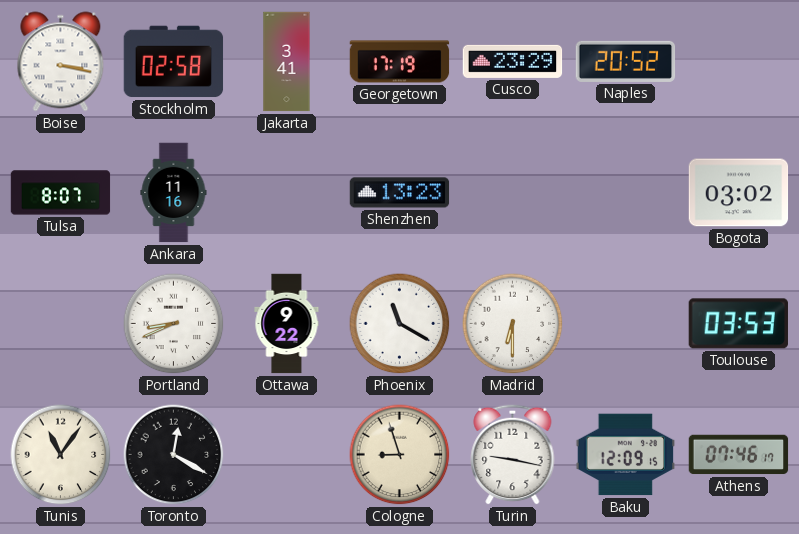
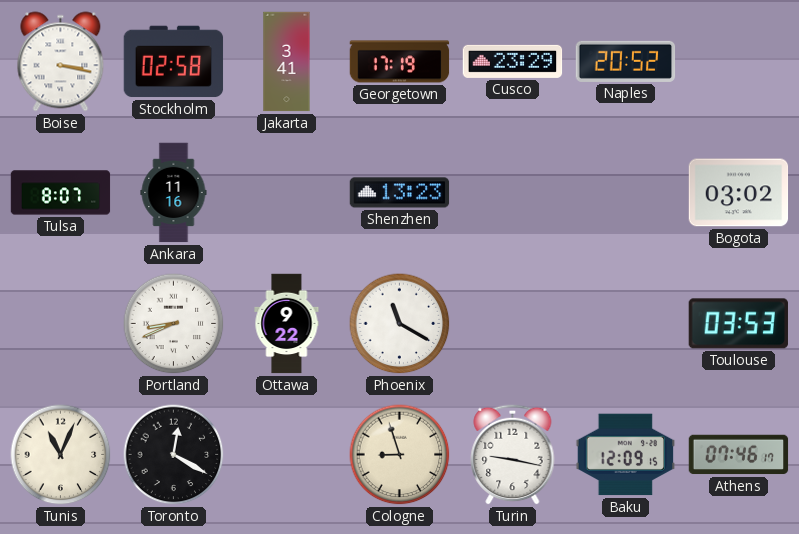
Madrid: 6:30 -> none
Tunis: 11:06 -> 11:04
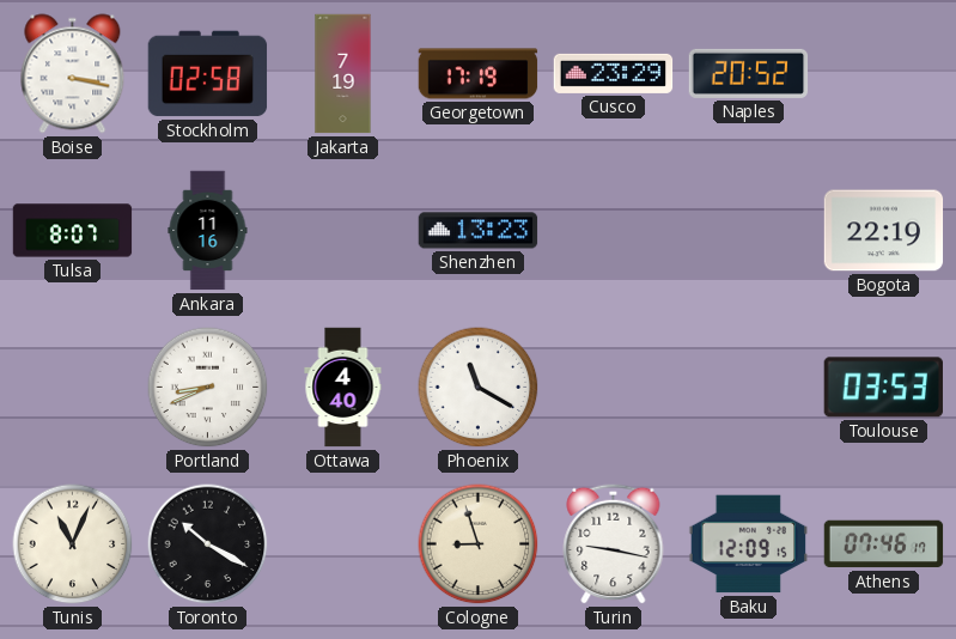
Jakarta: 3:41 -> 7:19
Bogota: 03:02 -> 22:19
Ottawa: 9:22 -> 4:40
Toronto: 12:20 -> 10:20
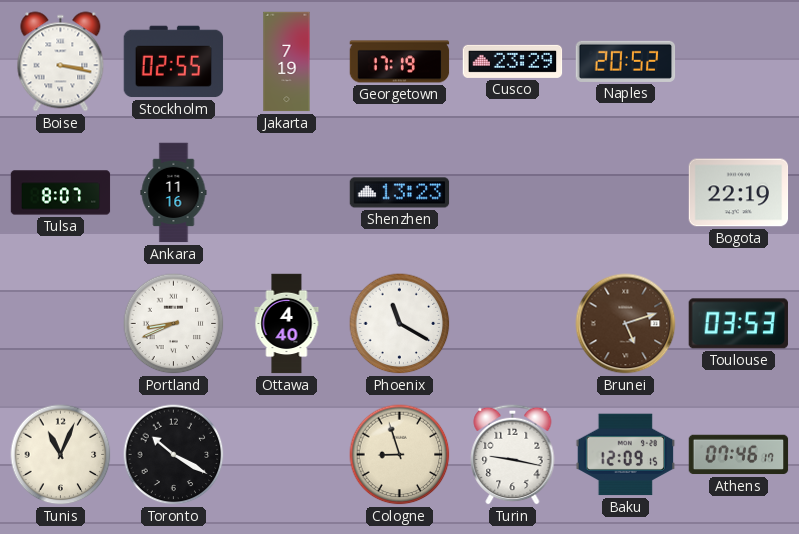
Stockholm: 02:58 -> 02:55
Brunei: none -> 5:12
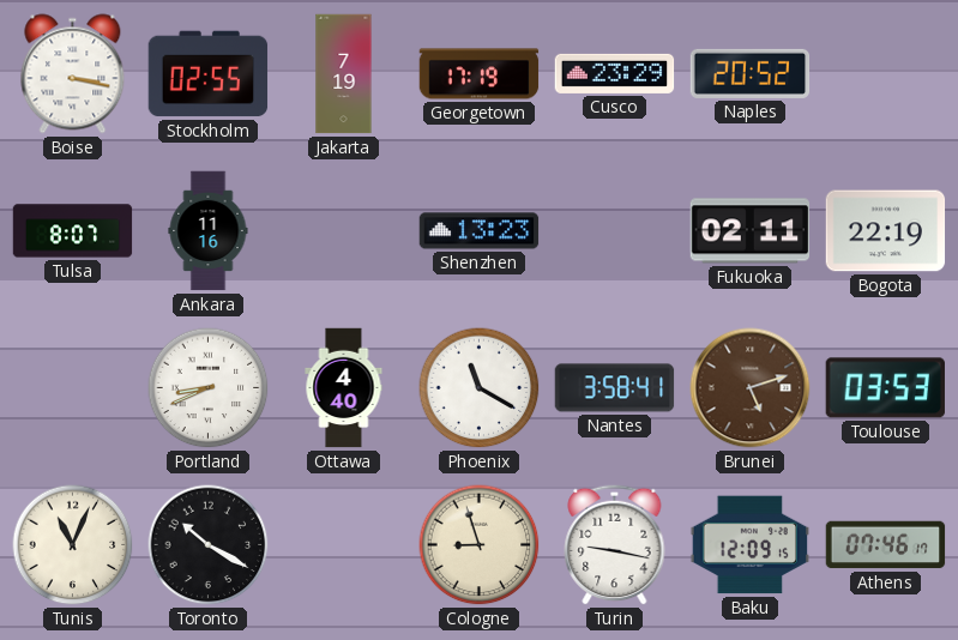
Fukuoka: none -> 02:11
Nantes: none -> 3:58
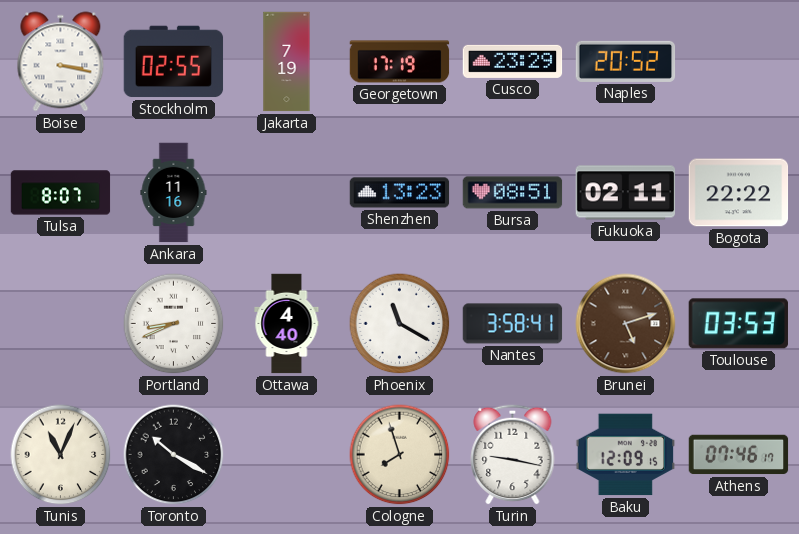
Bursa: none -> 08:51
Bogota: 22:19 -> 22:22
Cologne: 8:57 -> 7:57
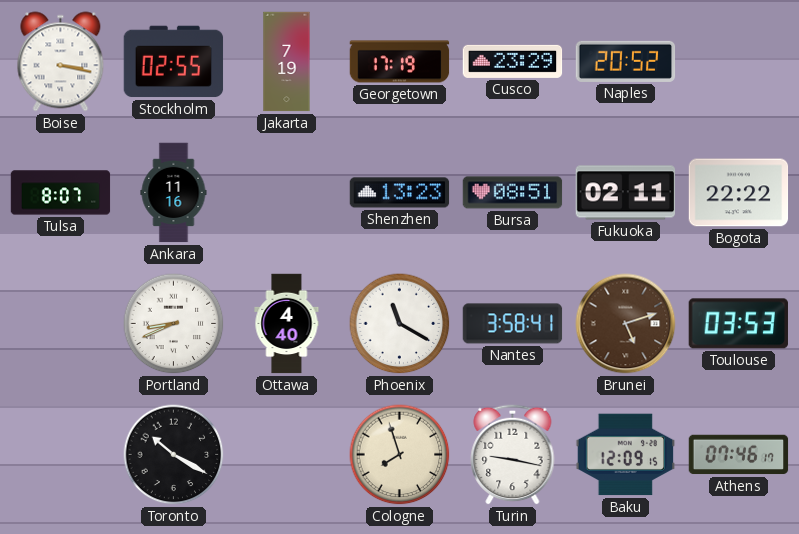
Tunis: 11:04 -> none
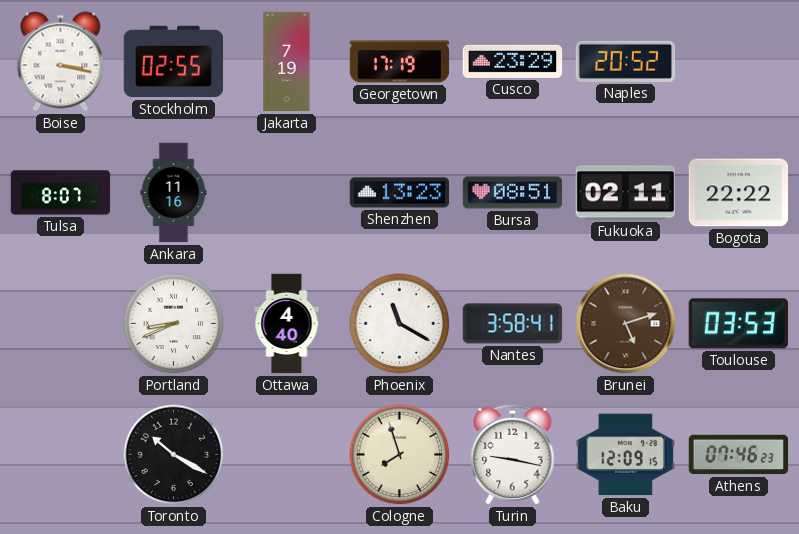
Athens: 07:46:17 -> 07:46:23
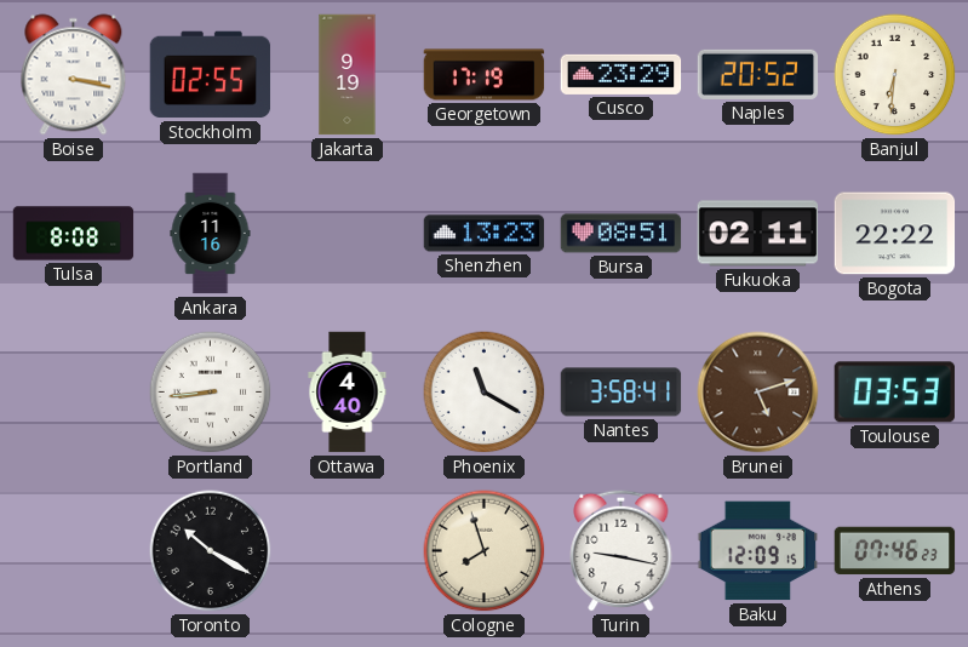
Jakarta: 7:19 -> 9:19
Banjul: none -> 6:31
Tulsa: 8:07 -> 8:08
Portland: 8:41 -> 8:44
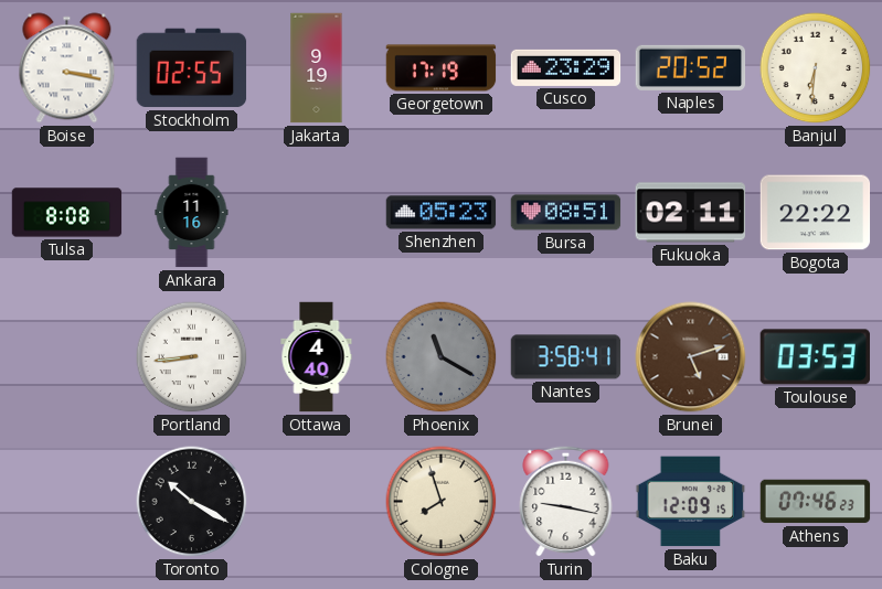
Shenzhen: 13:23 -> 05:23
Phoenix dial: white -> grey
